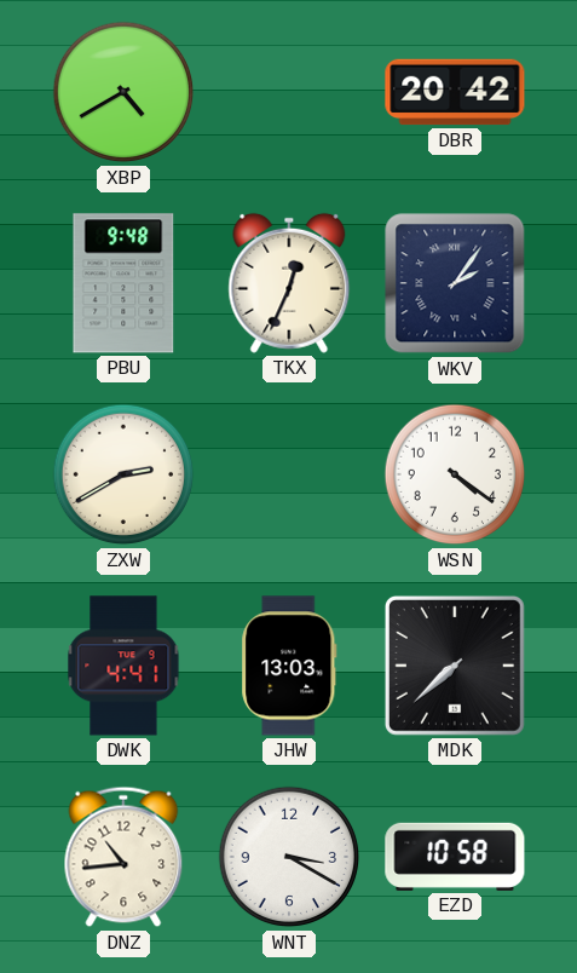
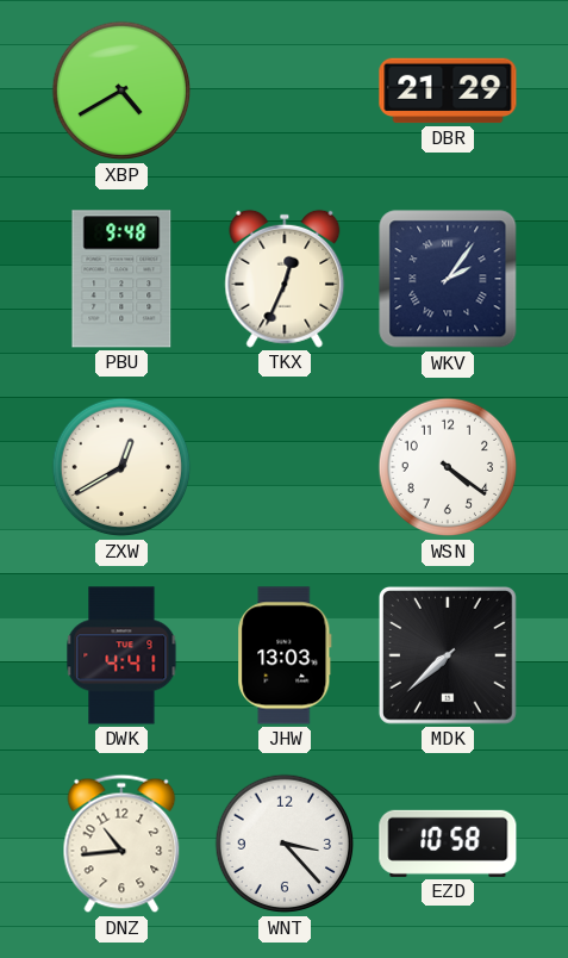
DBR: 20:42 -> 21:29
ZXW: 2:40 -> 12:40
WNT: 3:20 -> 3:23
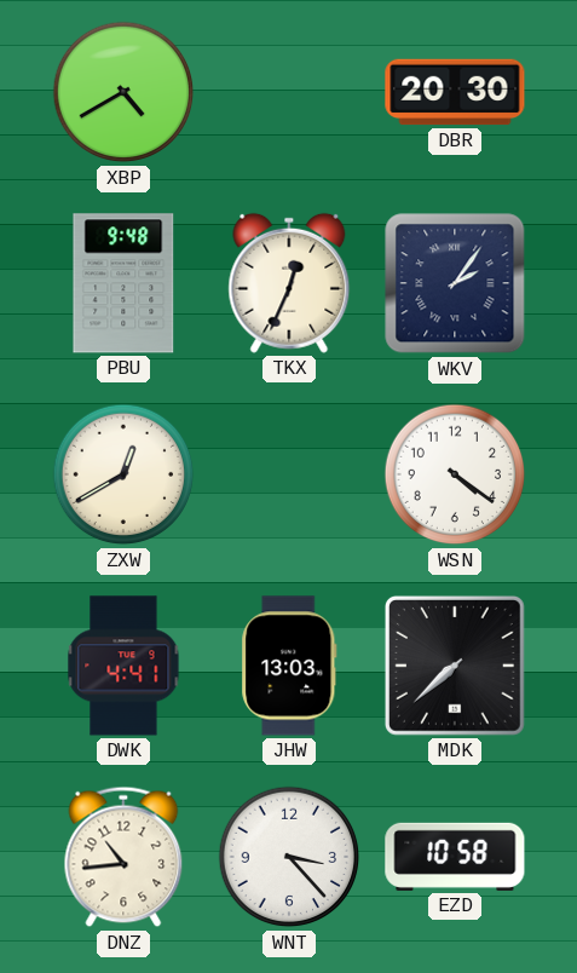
DBR: 21:29 -> 20:30
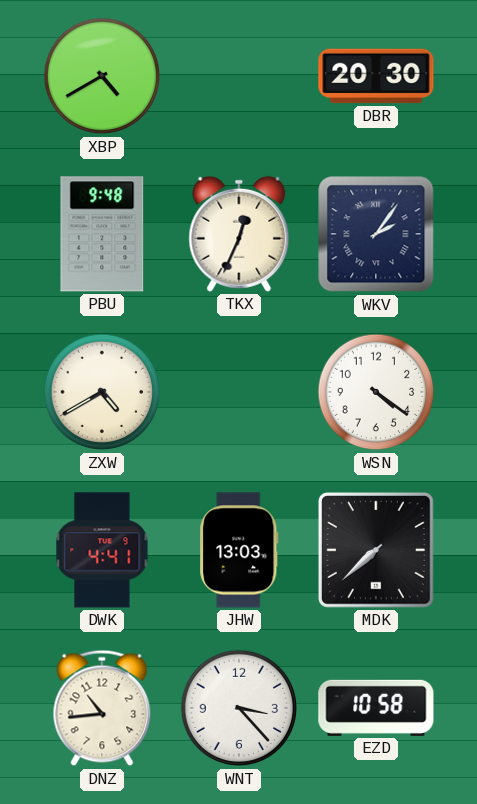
ZXW: 12:40 -> 4:40
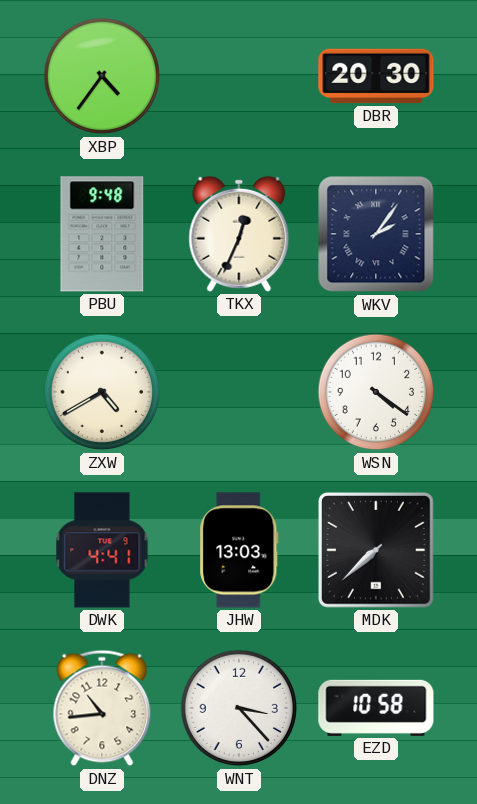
XBP: 4:40 -> 4:36
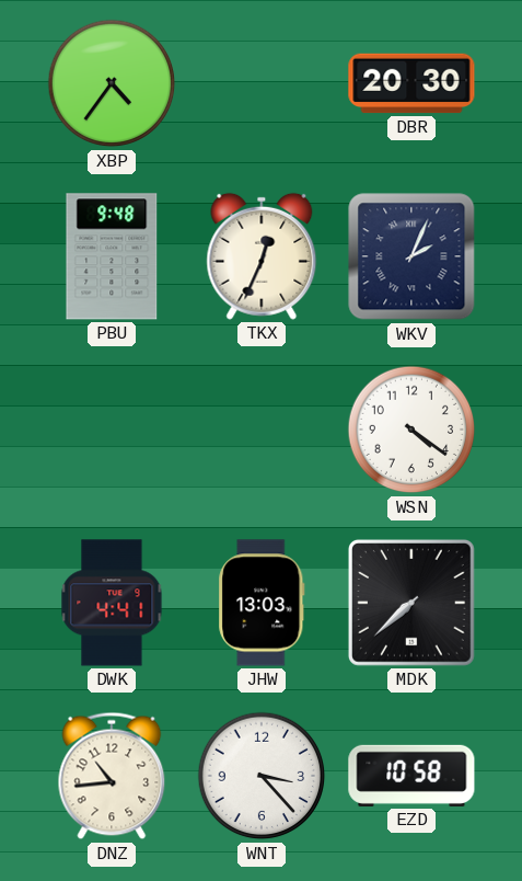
WKV: 2:06 -> 2:04
ZXW: 4:40 -> none
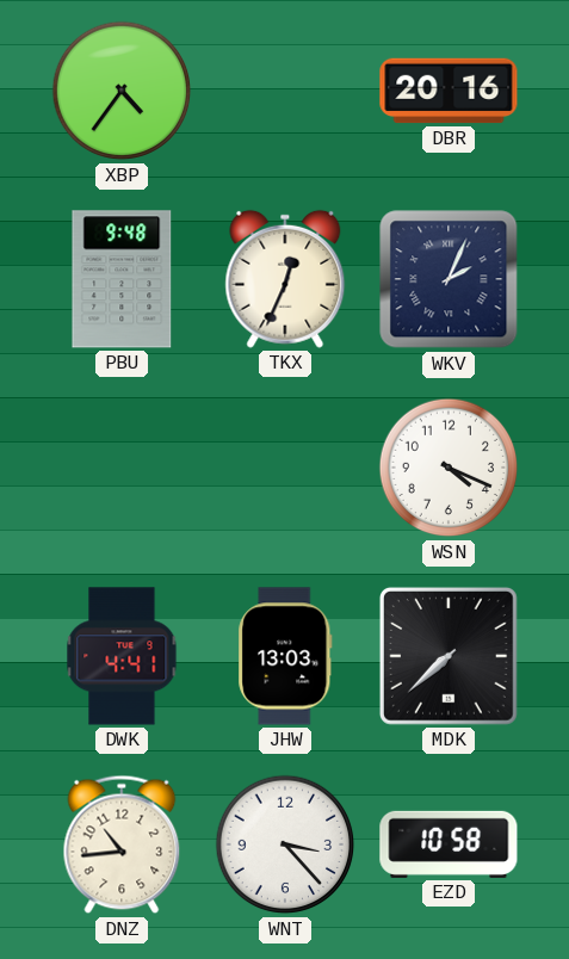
DBR: 20:30 -> 20:16
WSN: 4:21 -> 4:19
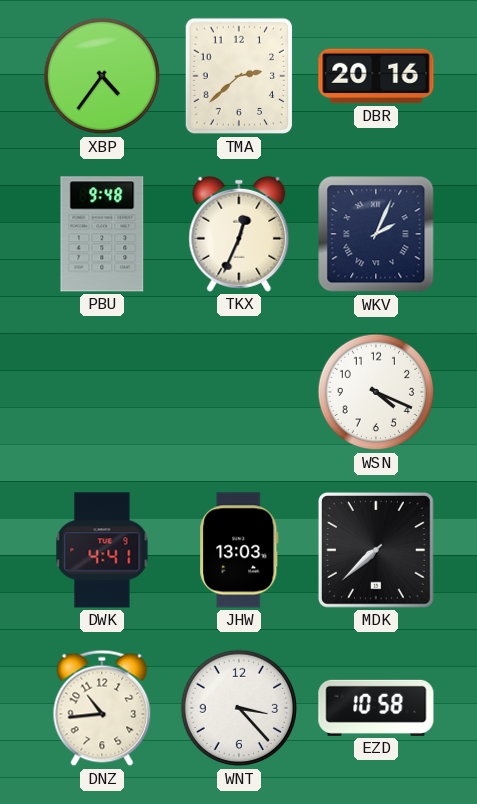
TMA: none -> 2:38
